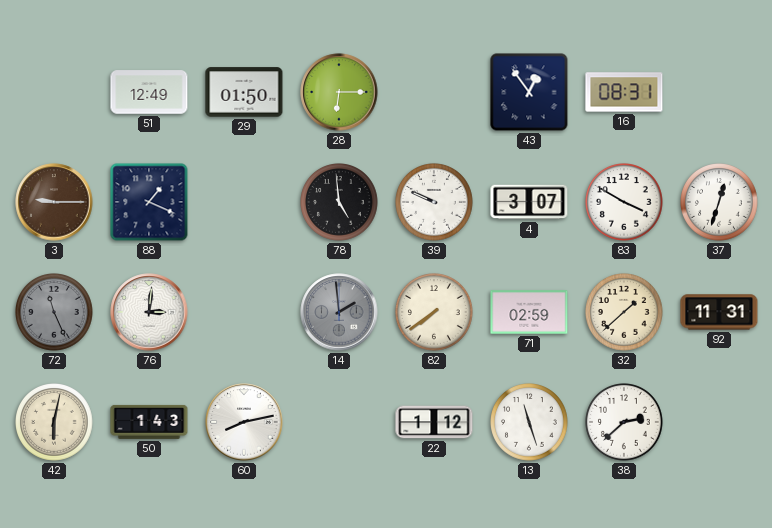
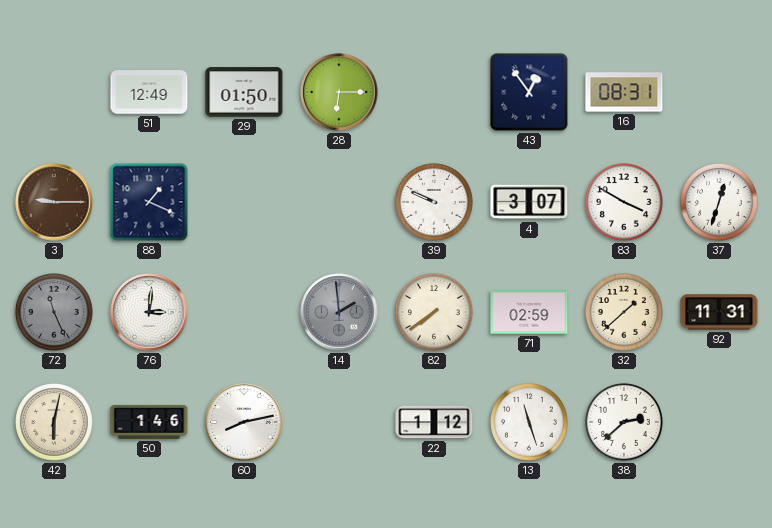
78: 4:59 -> none
50: 1:43 -> 1:46
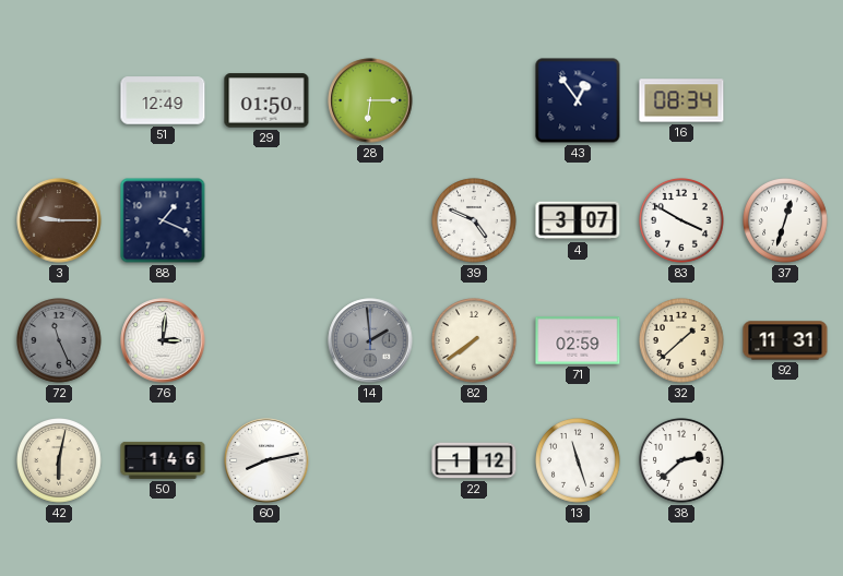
16: 08:31 -> 08:34
39: 9:49 -> 4:49
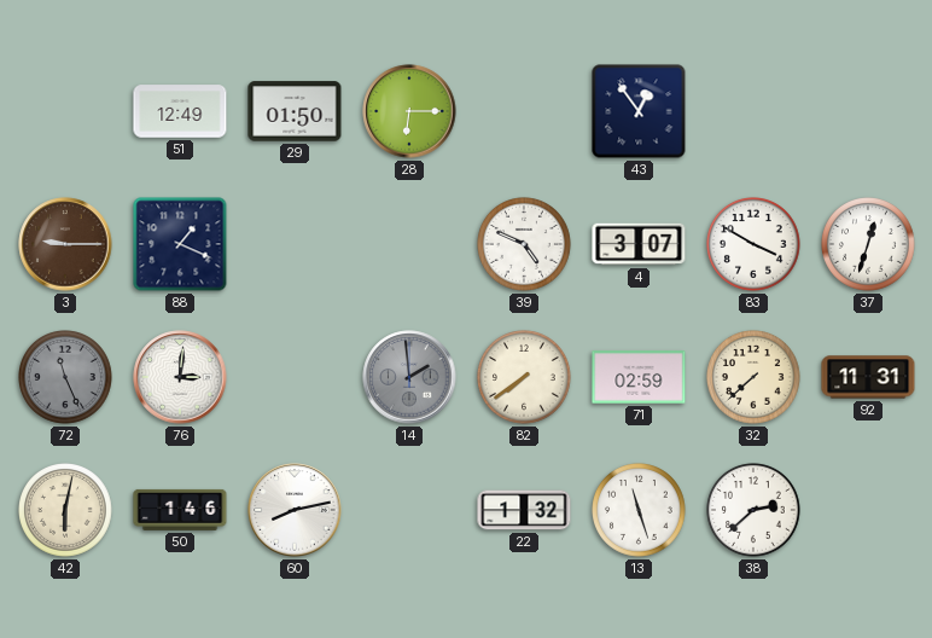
16: 08:34 -> none
32: 1:38 -> 7:38
22: 1:12 -> 1:32
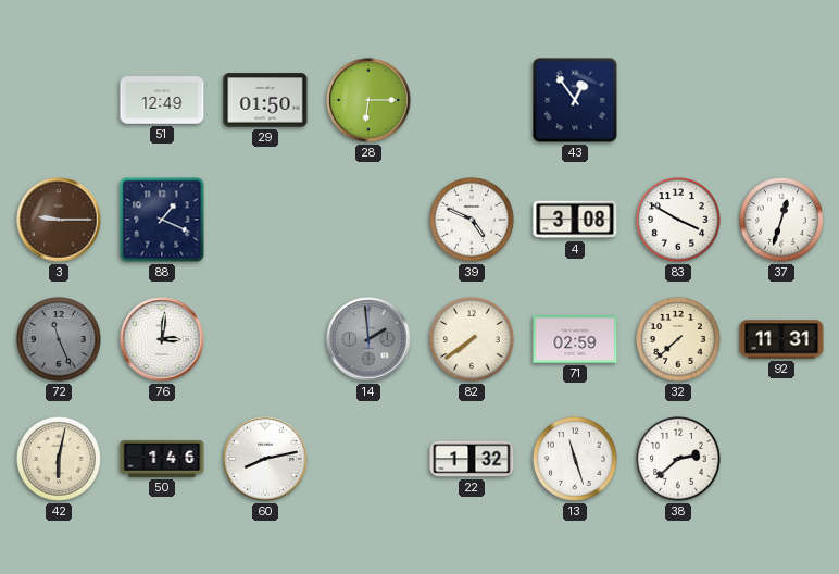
4: 3:07 -> 3:08
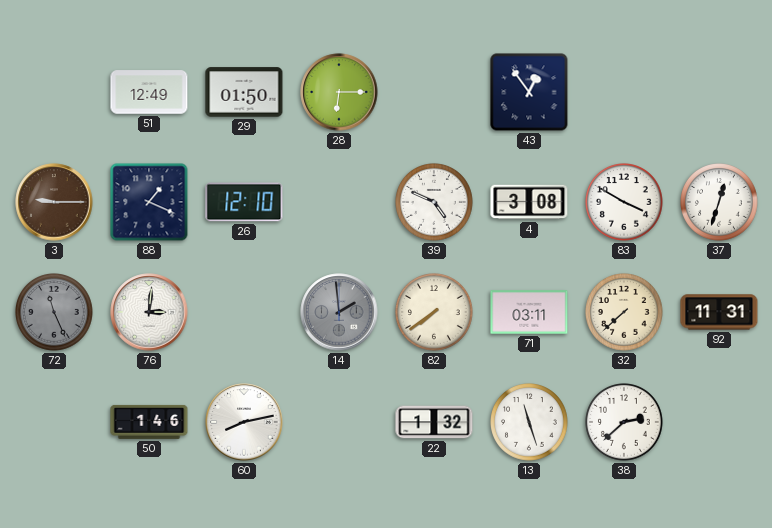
26: none -> 12:10
71: 02:59 -> 03:11
42: 6:02 -> none
